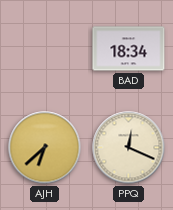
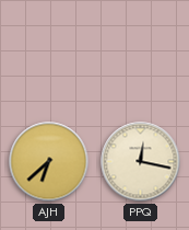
BAD: 18:34 -> none
PPQ: 12:19 -> 12:17
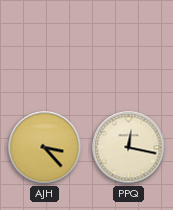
AJH: 6:38 -> 3:23
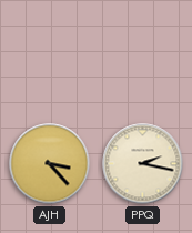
PPQ: 12:17 -> 2:17
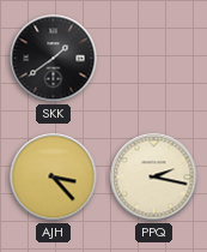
SKK: none -> 1:39
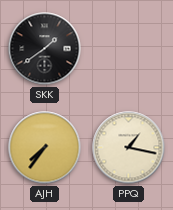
AJH: 3:23 -> 7:36
PPQ: 2:17 -> 1:17
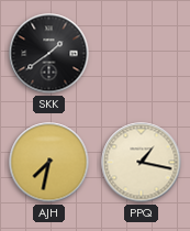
AJH: 7:36 -> 7:32
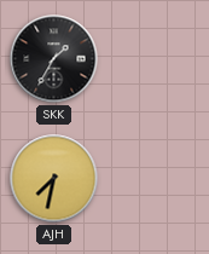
SKK: 1:39 -> 1:35
PPQ: 1:17 -> none
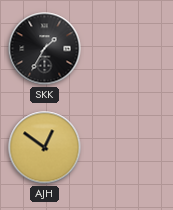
AJH: 7:32 -> 12:51
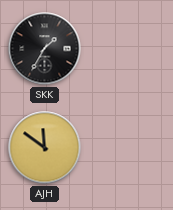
AJH: 12:51 -> 11:51
